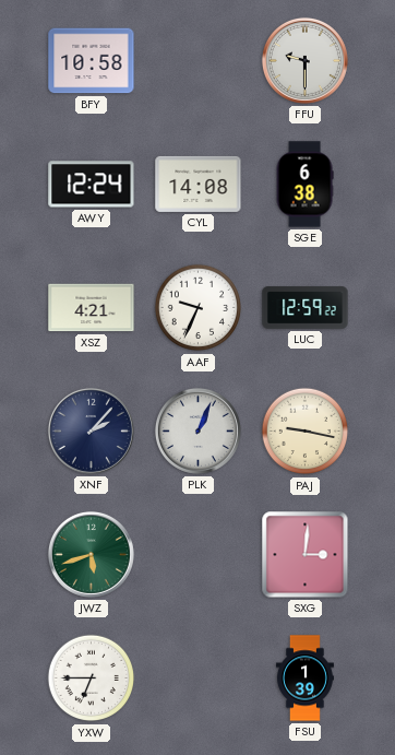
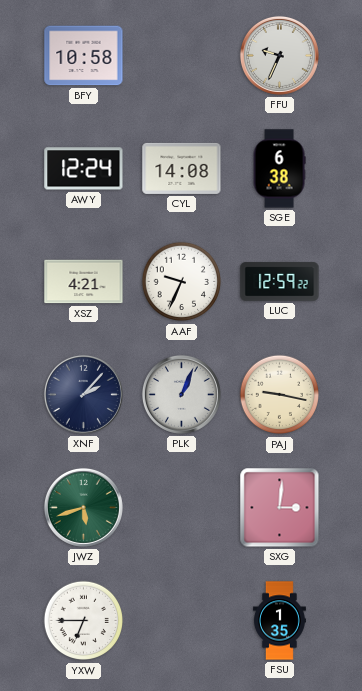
FFU: 9:30 -> 9:34
FSU: 1:39 -> 1:35
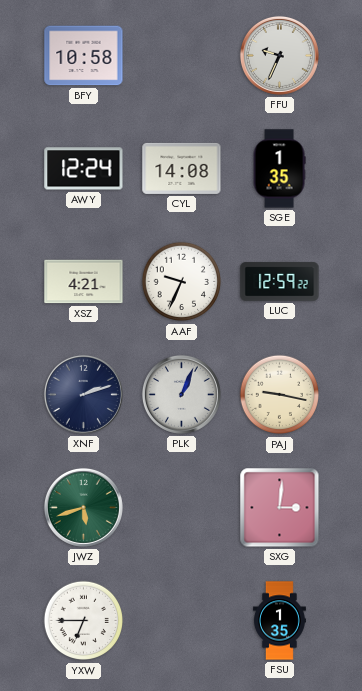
SGE: 6:38 -> 1:35
XNF: 2:07 -> 2:12
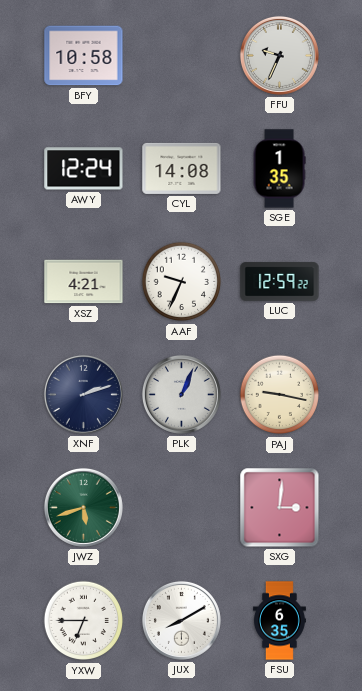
JUX: none -> 8:10
FSU: 1:35 -> 6:35
